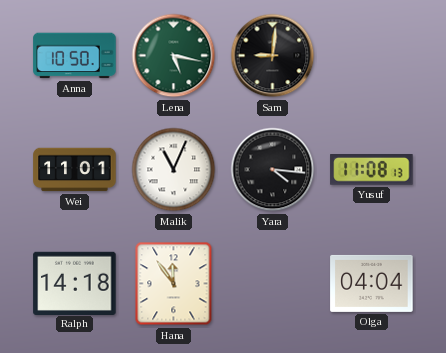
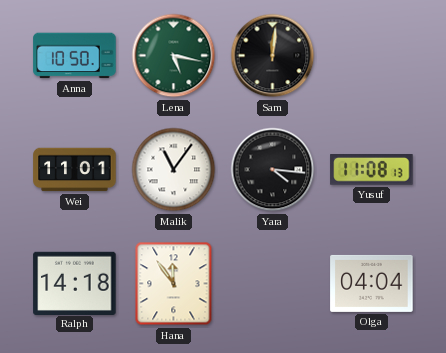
Sam: 9:01 -> 12:01
Malik: 11:04 -> 11:06
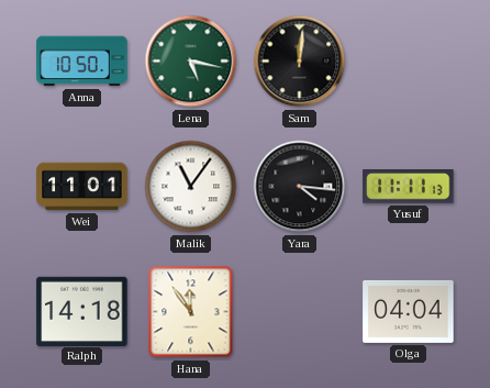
Yusuf: 11:08 -> 11:11
